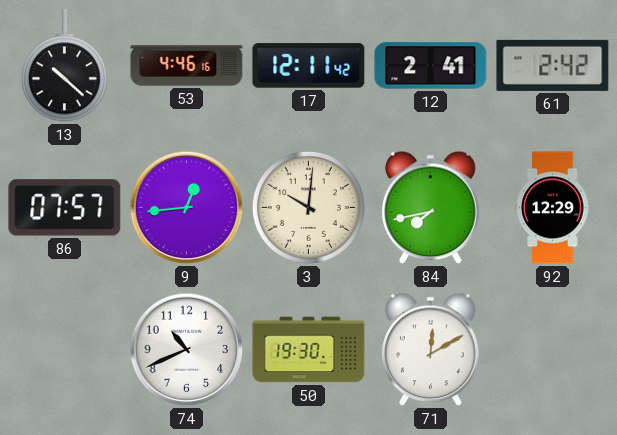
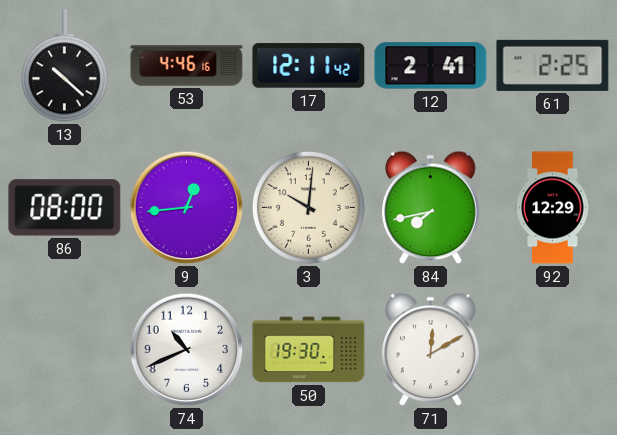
61: 2:42 -> 2:25
86: 07:57 -> 08:00
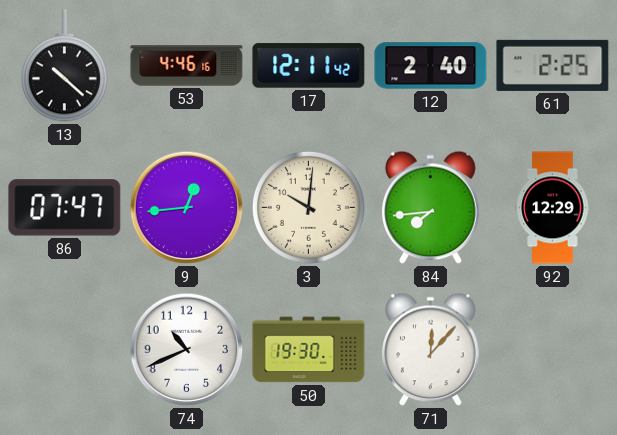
12: 2:41 -> 2:40
86: 08:00 -> 07:47
84: 7:43 -> 7:44
71: 12:10 -> 12:07
